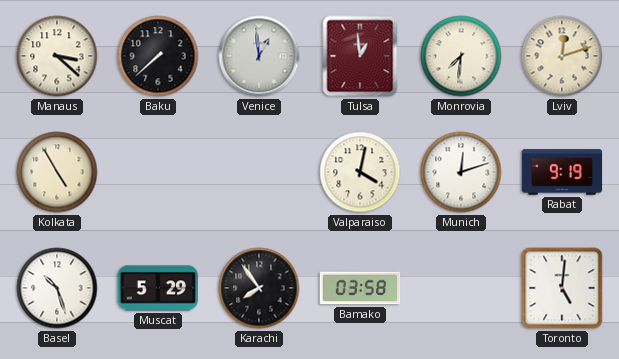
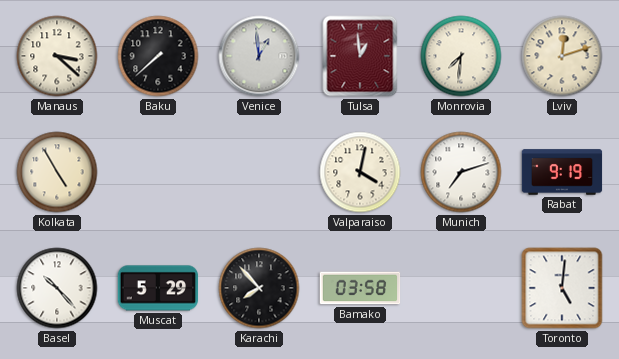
Munich: 12:12 -> 7:12
Basel: 10:27 -> 10:23
Karachi: 7:54 -> 7:53
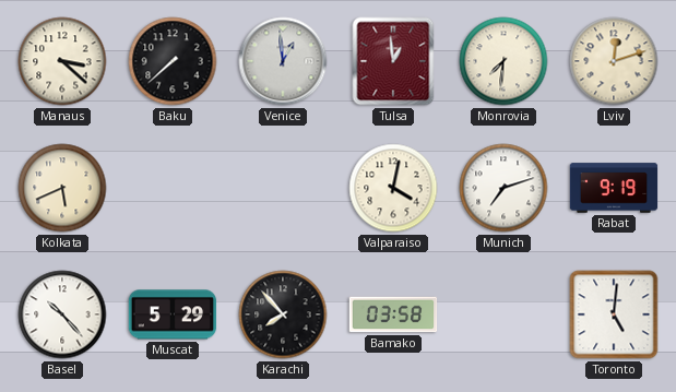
Kolkata: 4:55 -> 5:41
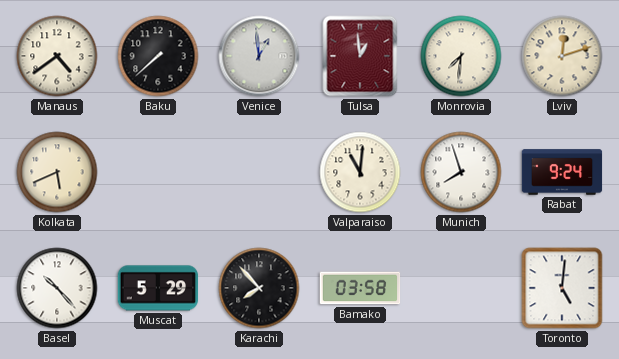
Manaus: 3:22 -> 4:39
Valparaiso: 4:02 -> 11:01
Munich: 7:12 -> 7:57
Rabat: 9:19 -> 9:24
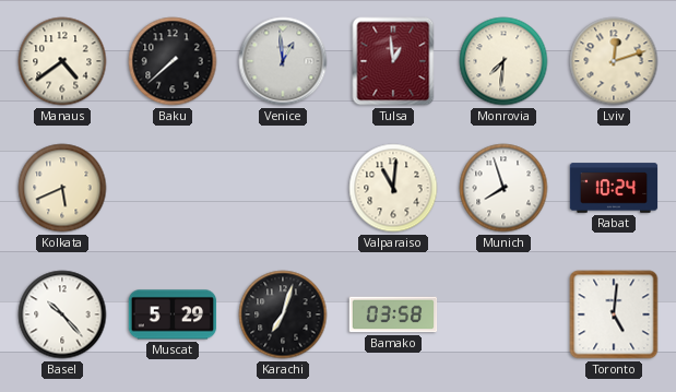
Rabat: 9:24 -> 10:24
Karachi: 7:53 -> 7:03
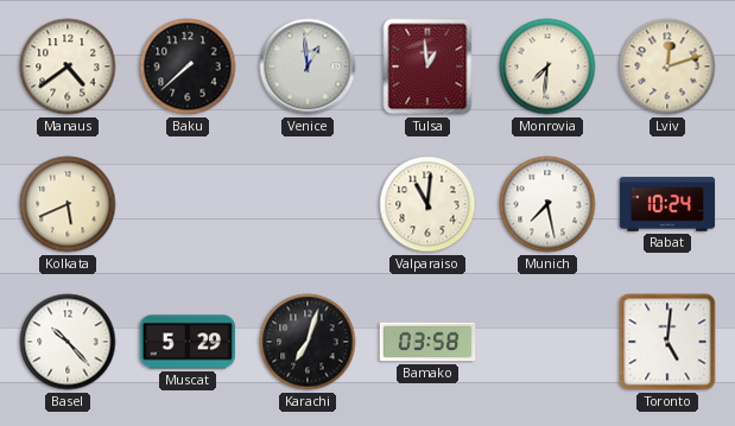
Munich: 7:57 -> 7:28
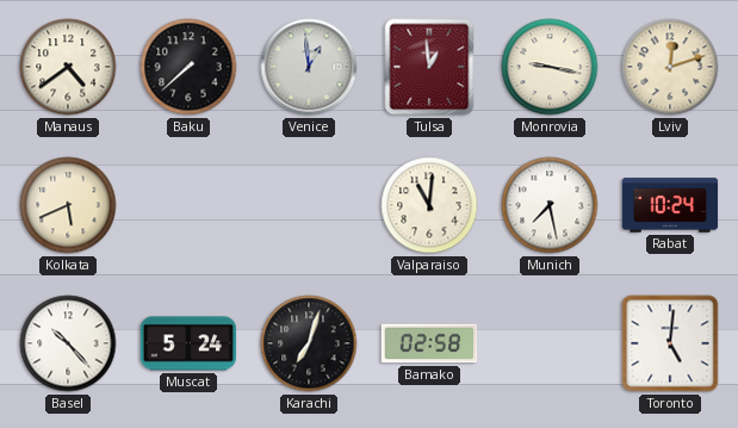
Monrovia: 7:31 -> 9:17
Muscat: 5:29 -> 5:24
Bamako: 03:58 -> 02:58
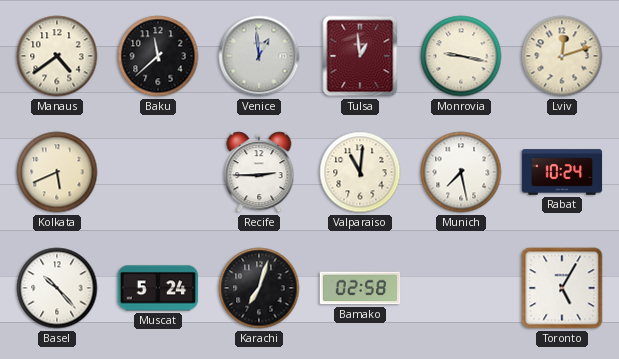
Baku: 7:38 -> 11:38
Recife: none -> 2:45
Toronto: 5:01 -> 5:05
